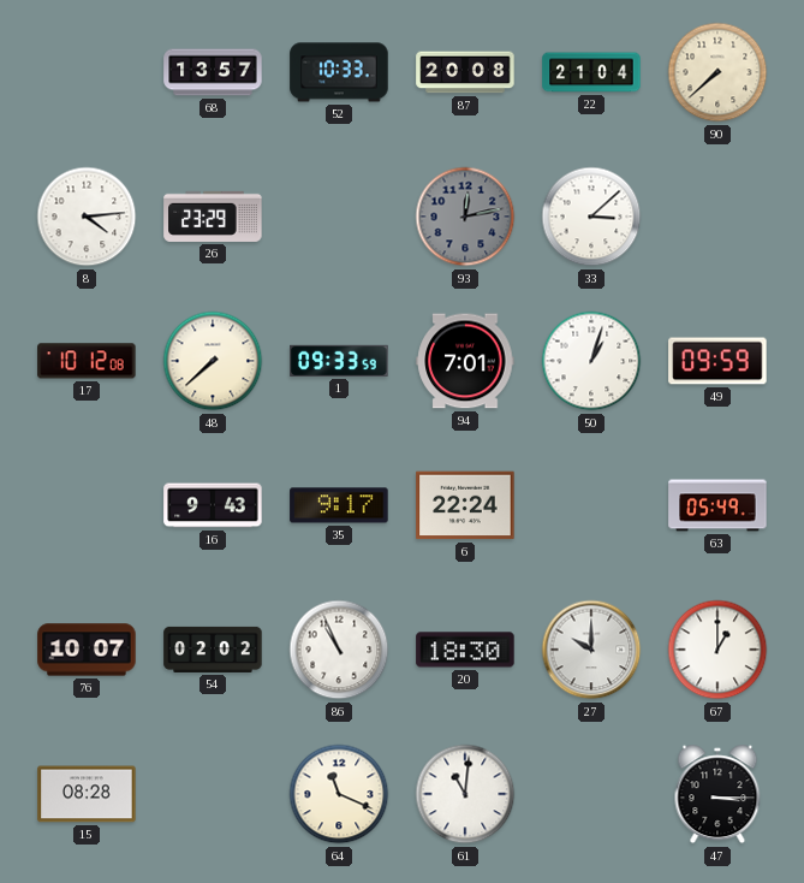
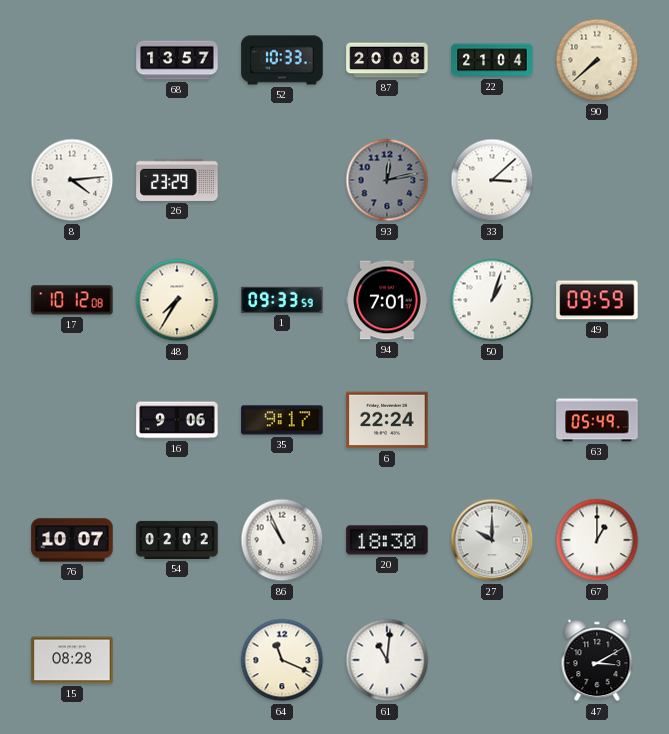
48: 7:38 -> 7:35
16: 9:43 -> 9:06
47: 3:15 -> 3:10
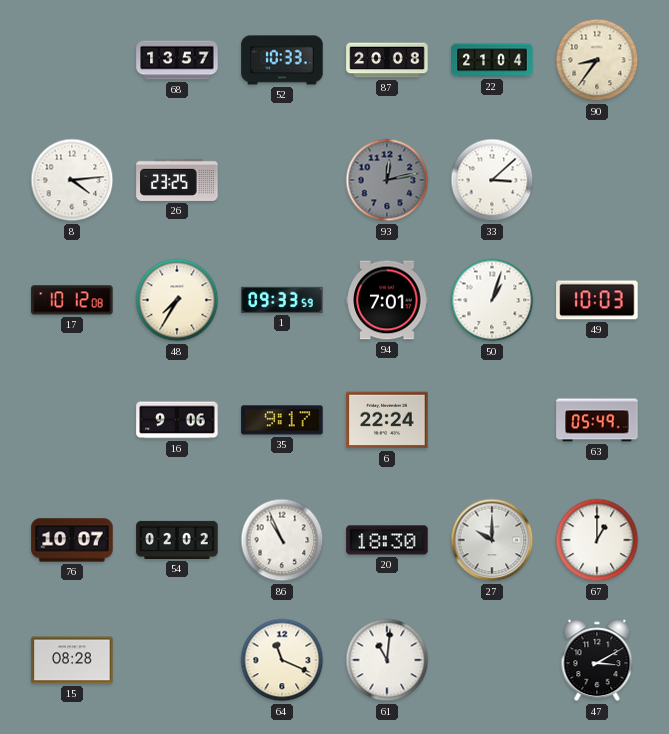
90: 7:38 -> 8:36
26: 23:29 -> 23:25
49: 09:59 -> 10:03
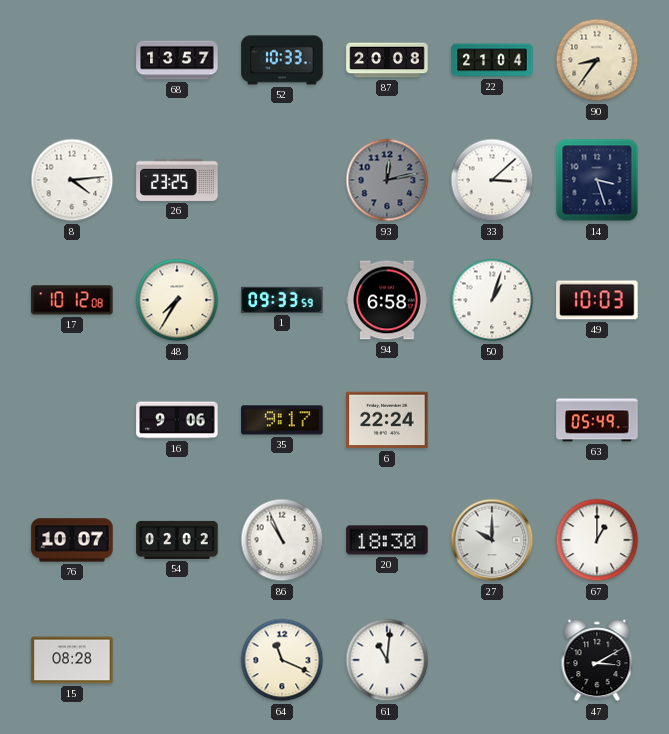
14: none -> 3:27
94: 7:01 -> 6:58
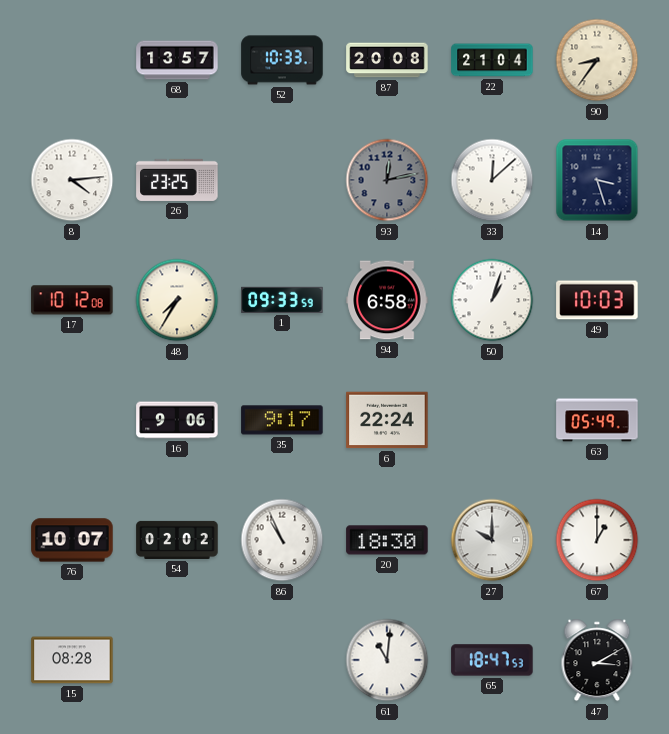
33: 3:08 -> 12:08
64: 11:19 -> none
65: none -> 18:47
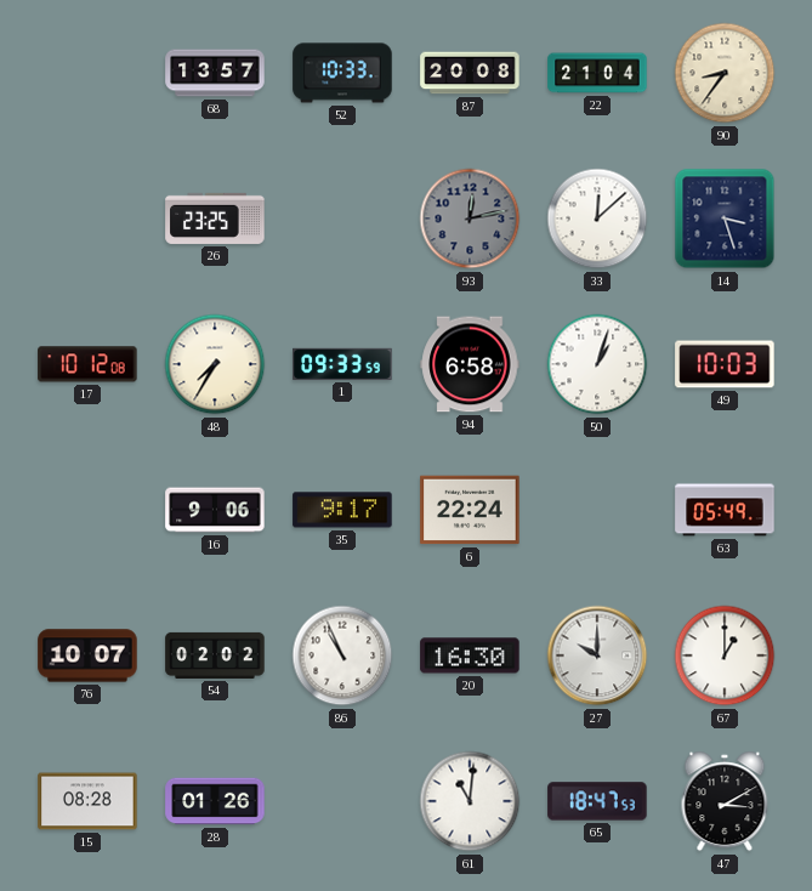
8: 4:14 -> none
20: 18:30 -> 16:30
28: none -> 01:26
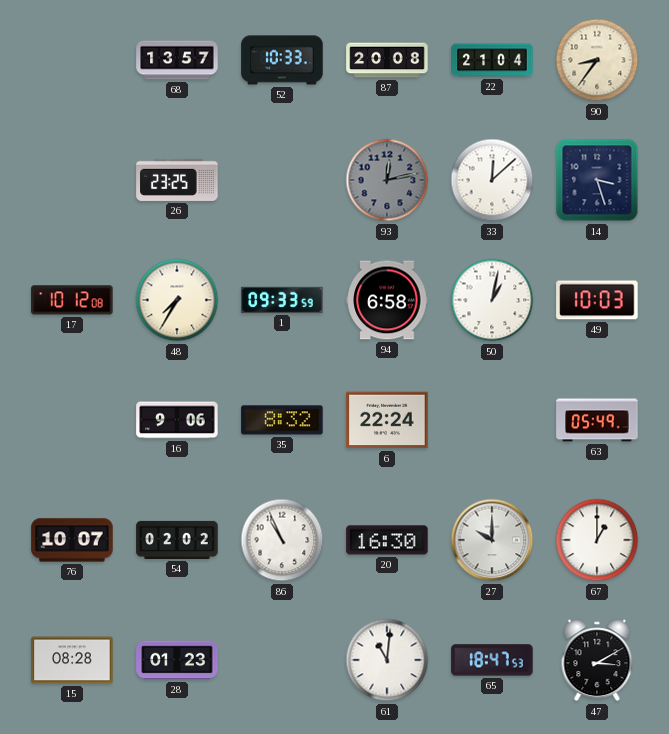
50: 1:03 -> 1:02
35: 9:17 -> 8:32
28: 01:26 -> 01:23
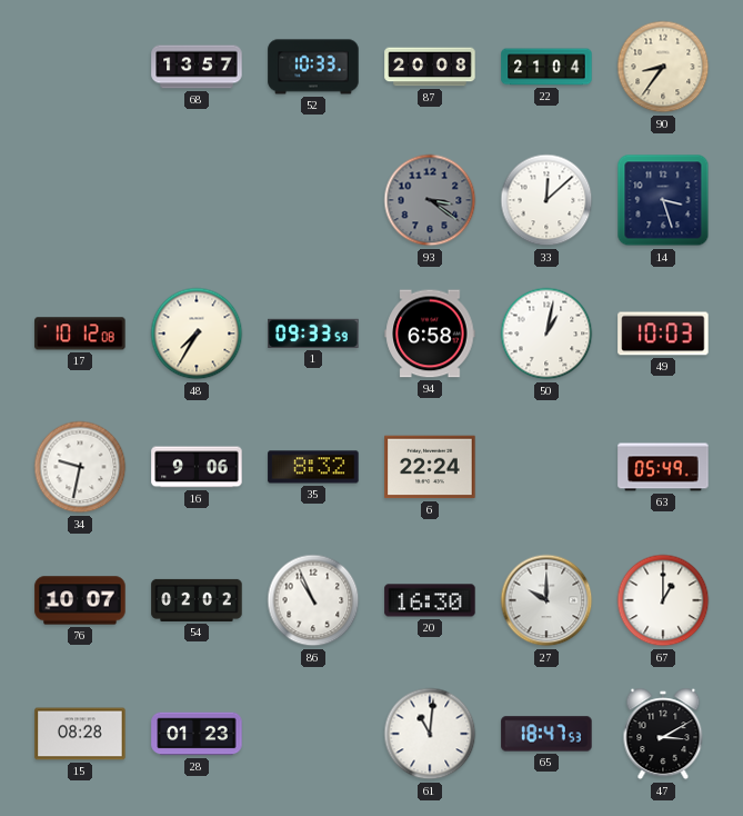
26: 23:25 -> none
93: 12:13 -> 3:21
34: none -> 9:32
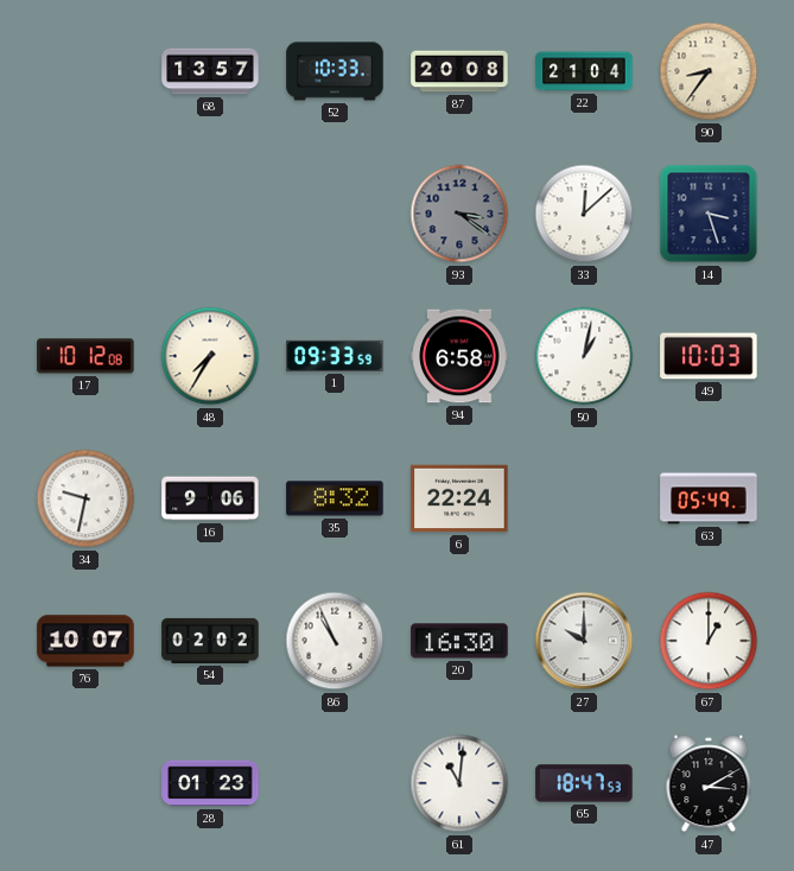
15: 08:28 -> none
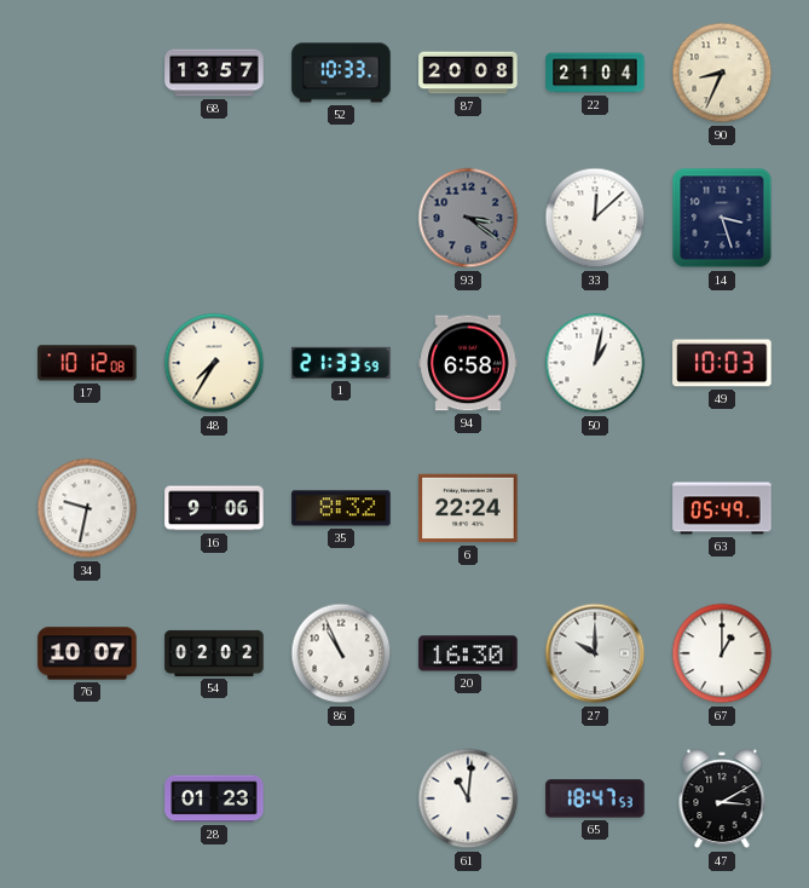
90: 8:36 -> 8:34
1: 09:33 -> 21:33
